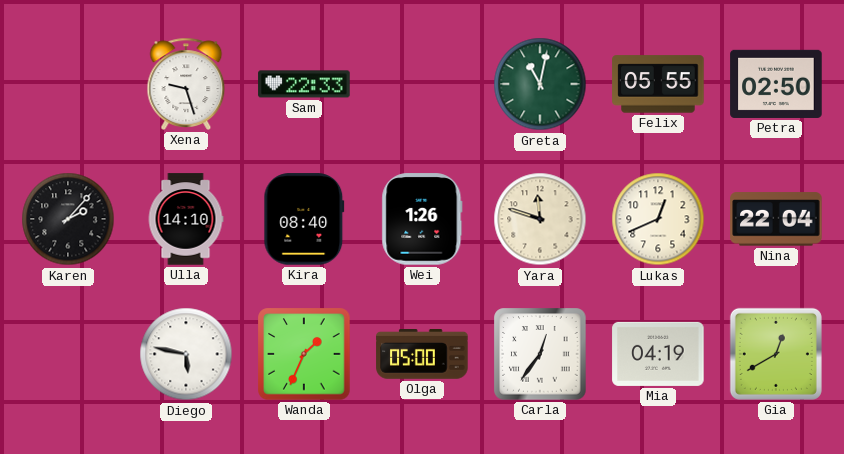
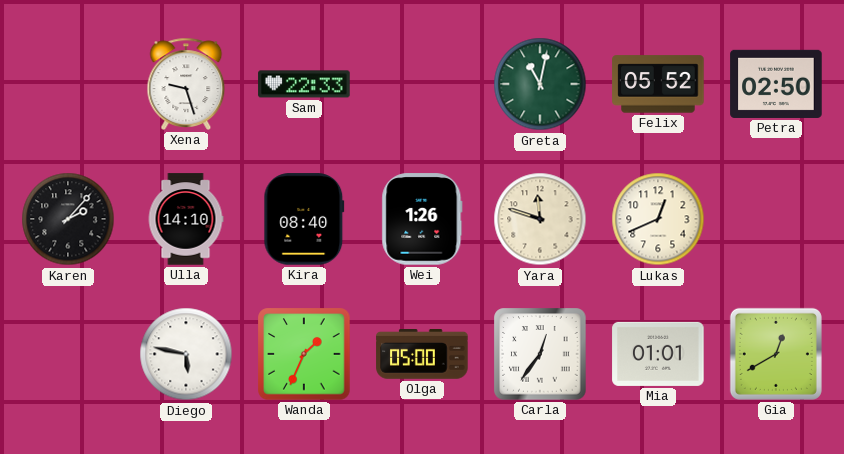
Felix: 05:55 -> 05:52
Nina: 22:04 -> none
Mia: 04:19 -> 01:01
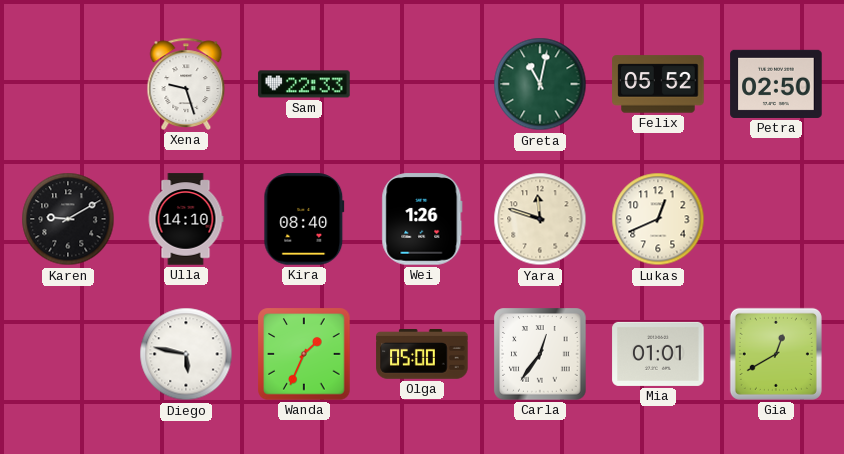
Karen: 2:07 -> 9:10
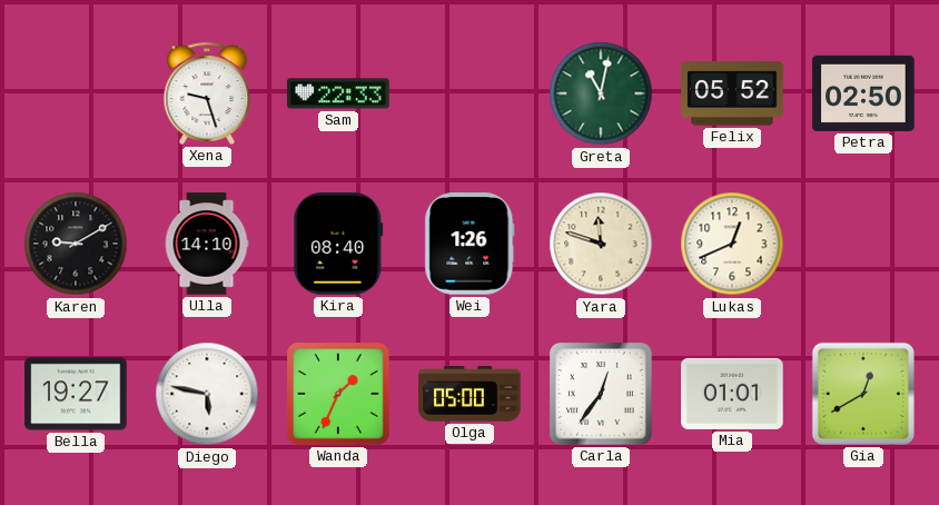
Bella: none -> 19:27
